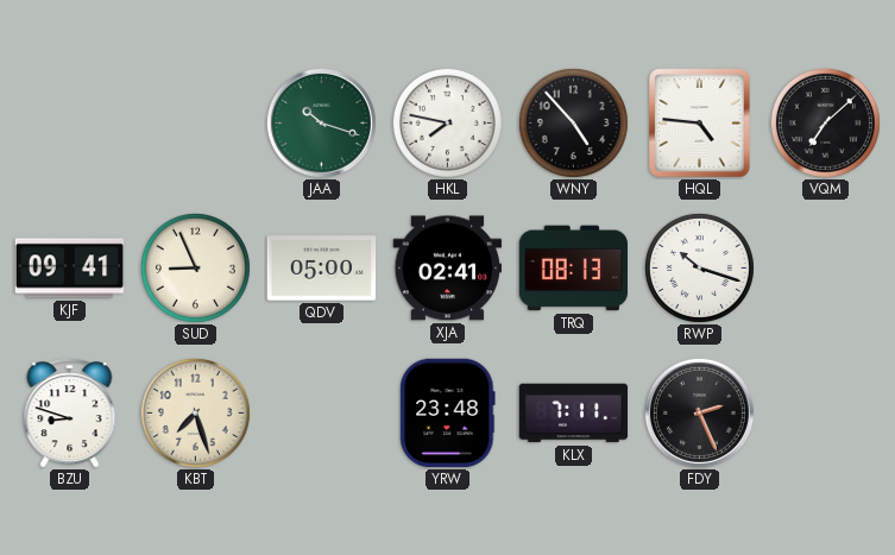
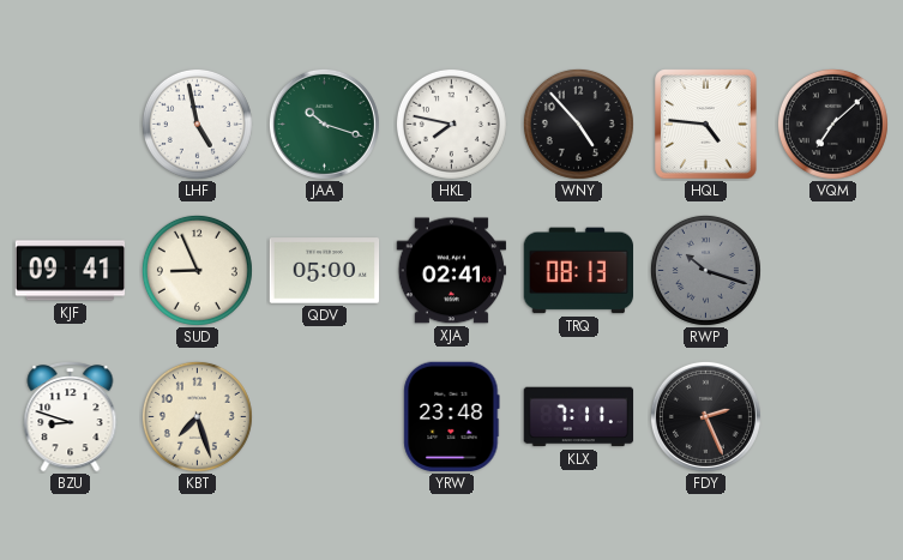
LHF: none -> 4:58
RWP dial: white -> grey
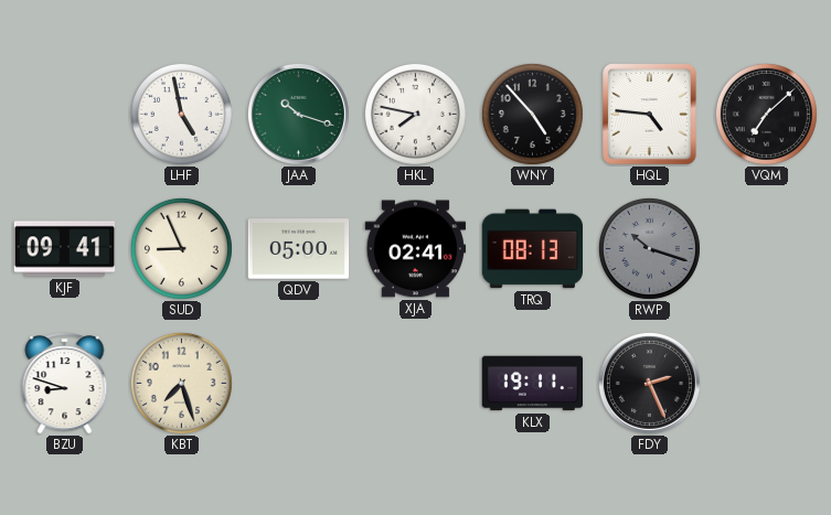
YRW: 23:48 -> none
KLX: 7:11 -> 19:11
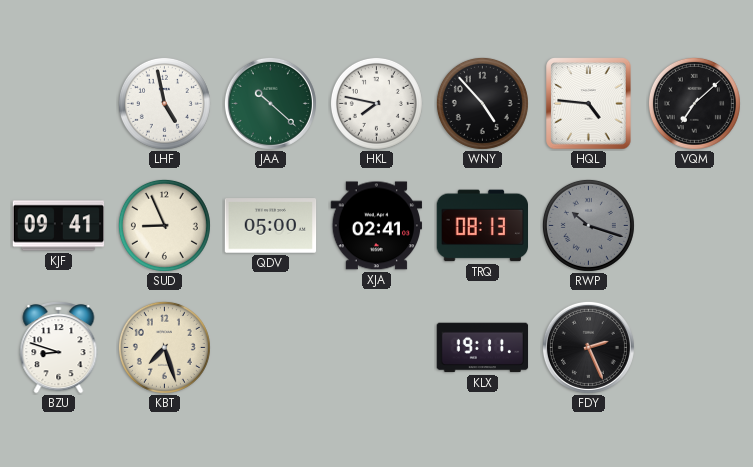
JAA: 10:18 -> 10:22
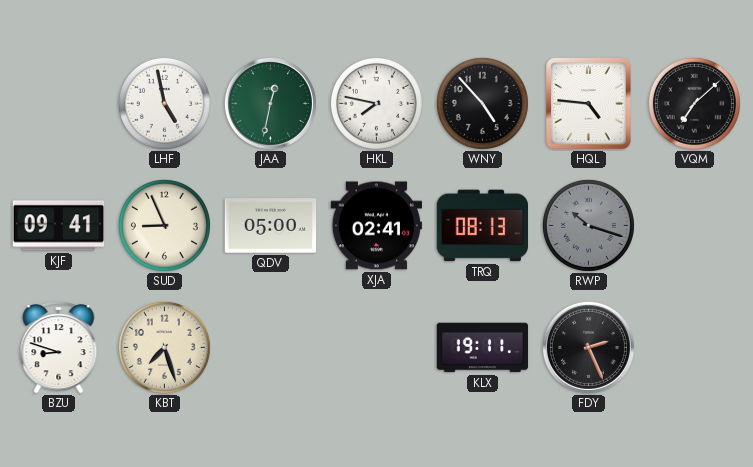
JAA: 10:22 -> 12:32
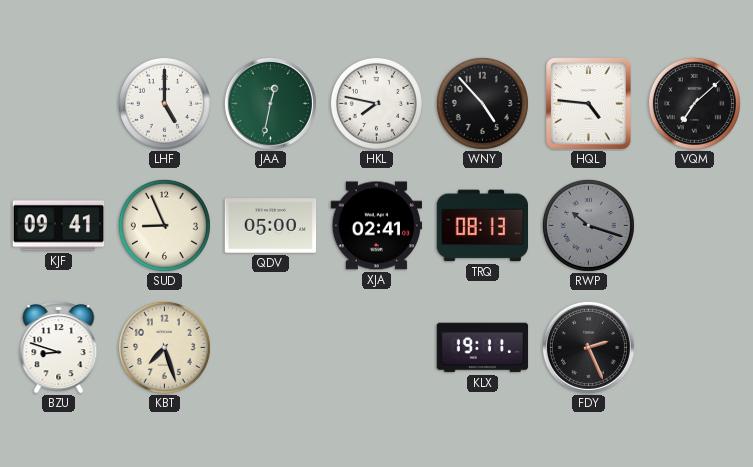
LHF: 4:58 -> 5:00
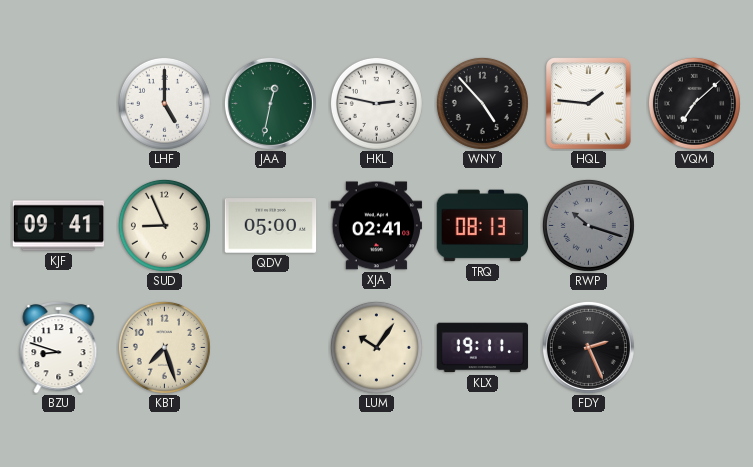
HKL: 7:47 -> 2:47
HQL: 4:46 -> 1:46
LUM: none -> 10:06
